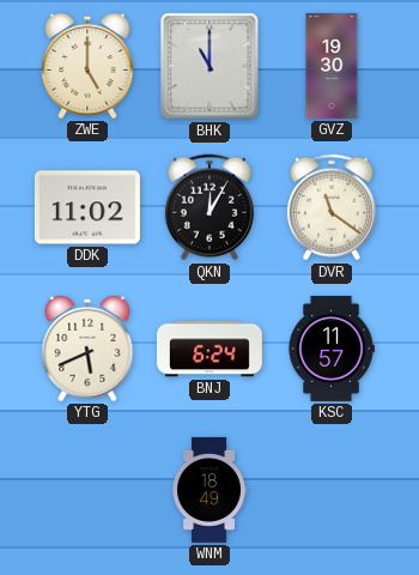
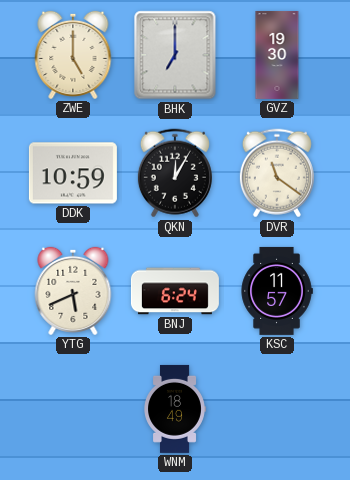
BHK: 11:00 -> 7:00
DDK: 11:02 -> 10:59
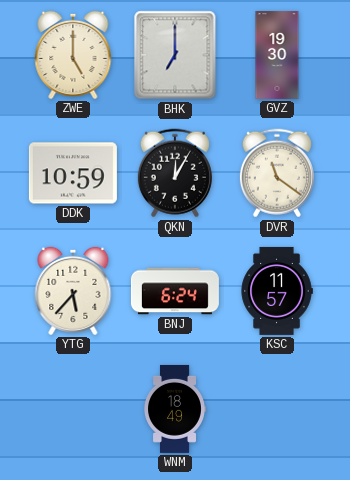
YTG: 5:41 -> 5:37
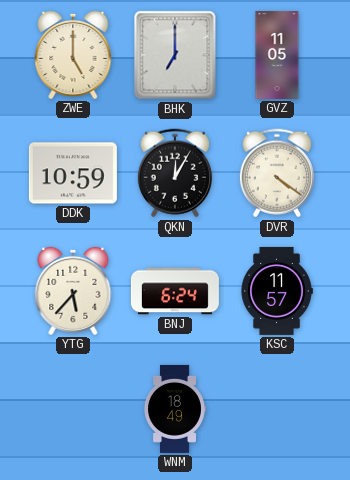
GVZ: 19:30 -> 11:05
DVR: 11:21 -> 4:21
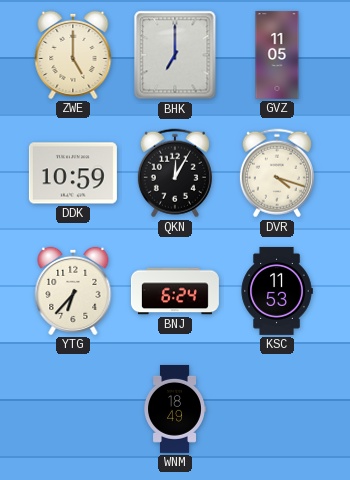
DVR: 4:21 -> 4:18
YTG: 5:37 -> 6:37
KSC: 11:57 -> 11:53
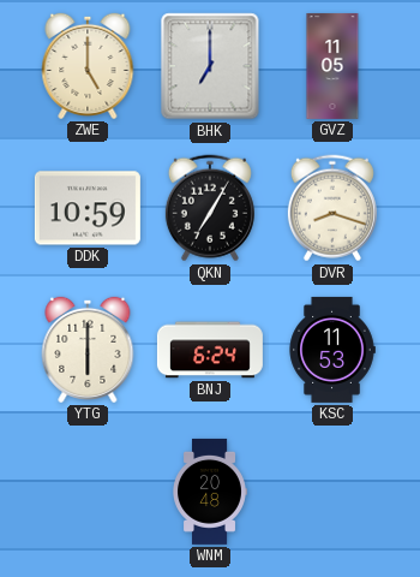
QKN: 12:05 -> 7:05
DVR: 4:18 -> 8:18
YTG: 6:37 -> 6:00
WNM: 18:49 -> 20:48
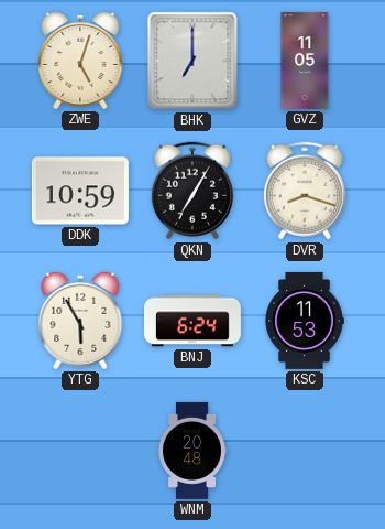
ZWE: 5:00 -> 5:03
YTG: 6:00 -> 5:55
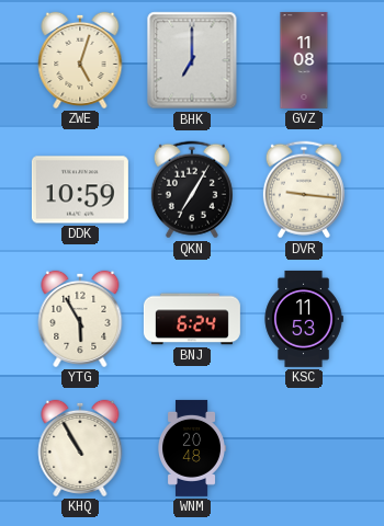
GVZ: 11:05 -> 11:08
DVR: 8:18 -> 9:16
KHQ: none -> 10:55
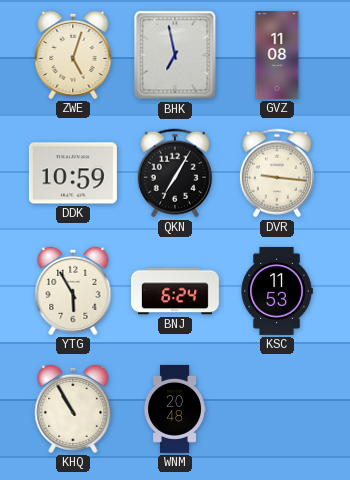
BHK: 7:00 -> 6:58
